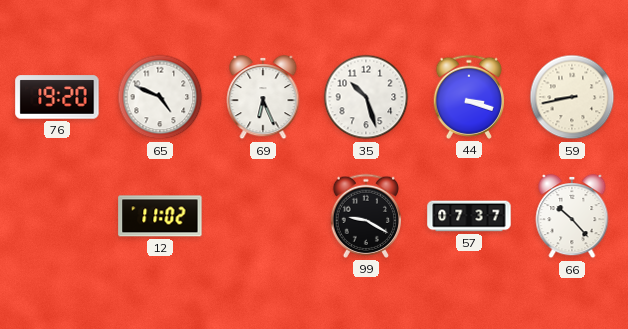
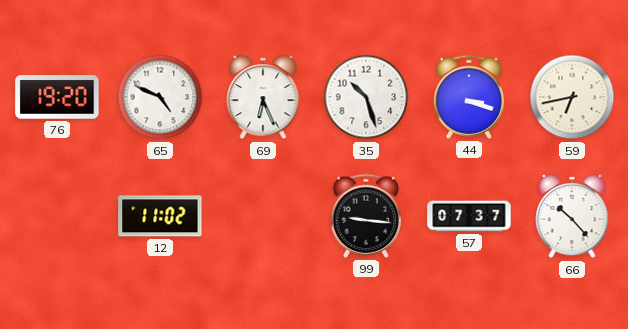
59: 8:43 -> 6:43
99: 9:20 -> 9:16
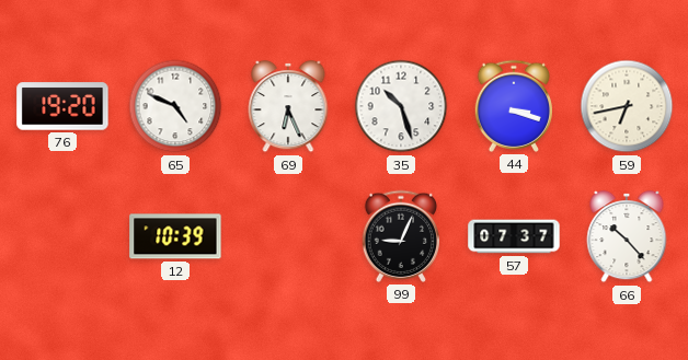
12: 11:02 -> 10:39
99: 9:16 -> 9:04
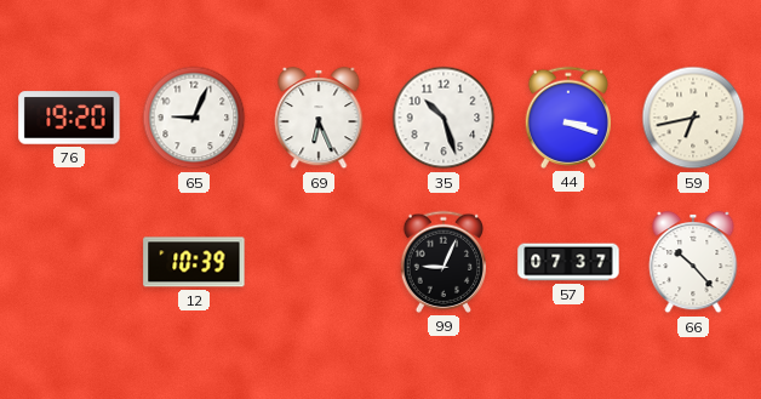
65: 4:49 -> 9:04
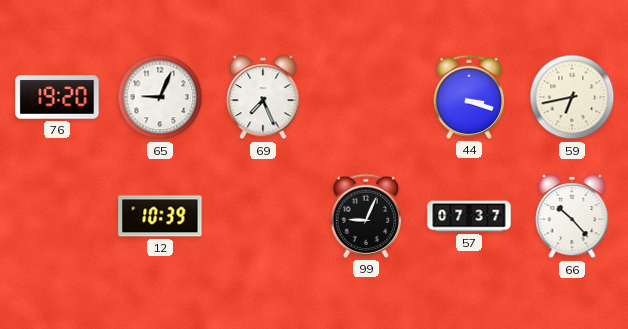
69: 6:26 -> 7:26
35: 10:27 -> none
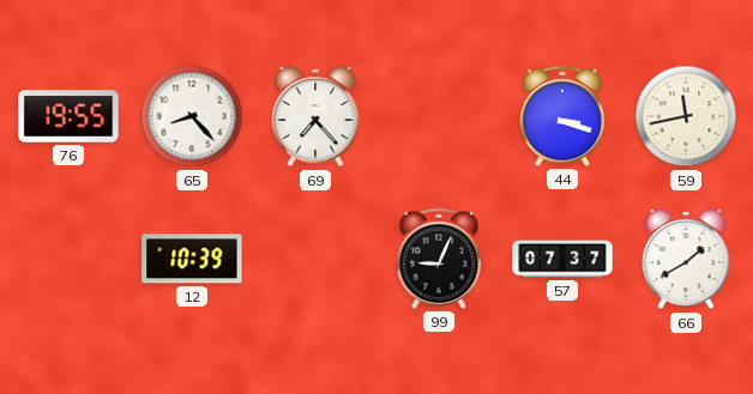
76: 19:20 -> 19:55
65: 9:04 -> 8:23
69: 7:26 -> 7:23
59: 6:43 -> 11:43
66: 10:23 -> 1:40
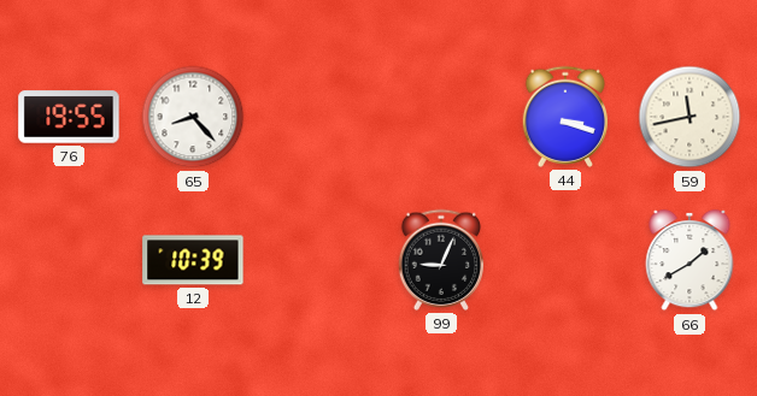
69: 7:23 -> none
57: 07:37 -> none
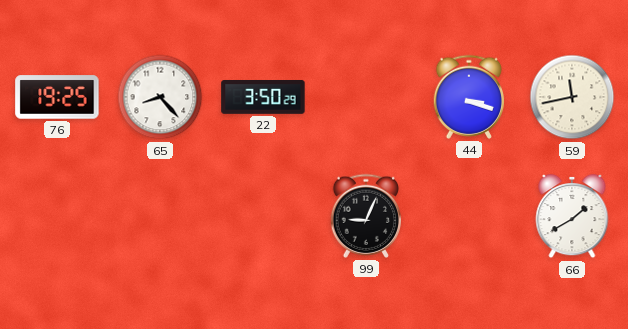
76: 19:55 -> 19:25
22: none -> 3:50
12: 10:39 -> none
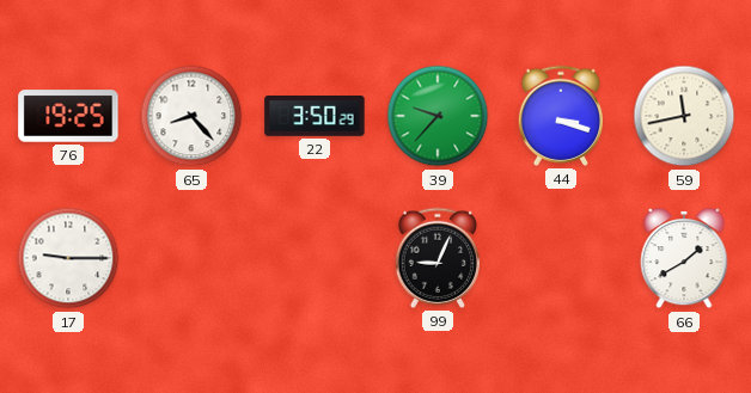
39: none -> 9:37
17: none -> 9:15
